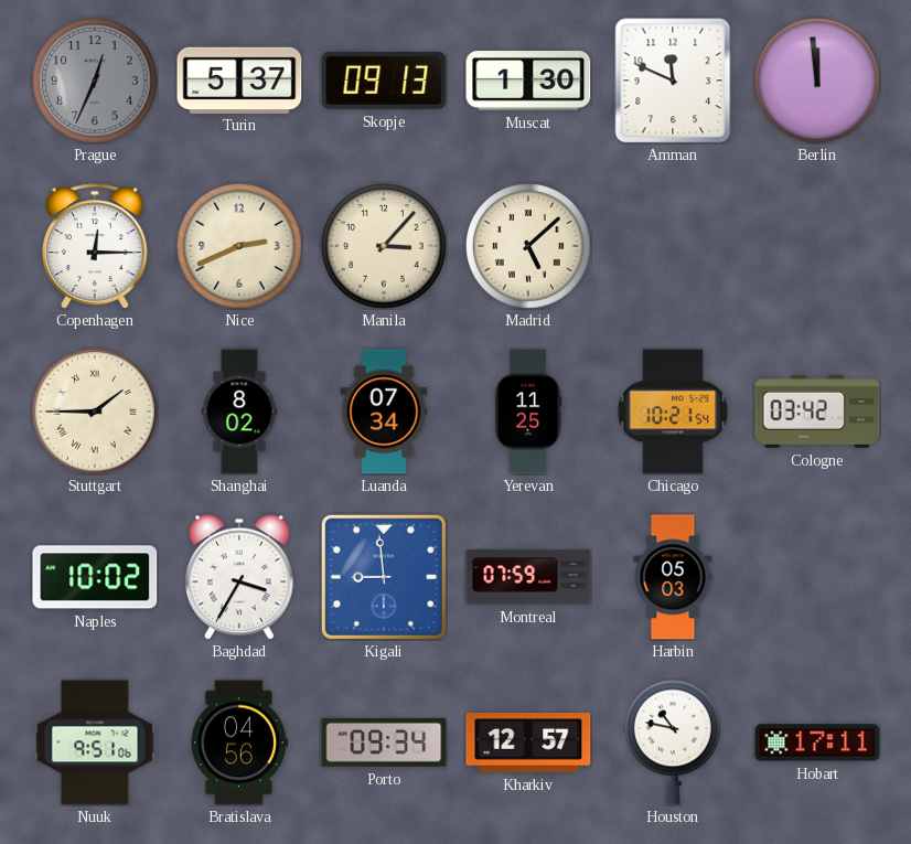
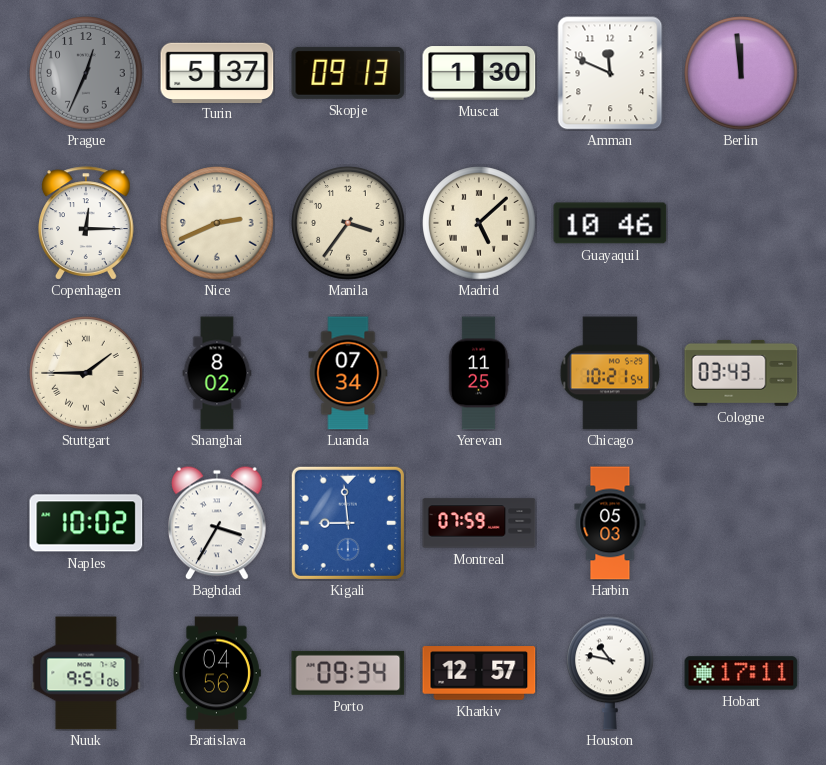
Manila: 3:07 -> 3:36
Guayaquil: none -> 10:46
Cologne: 03:42 -> 03:43
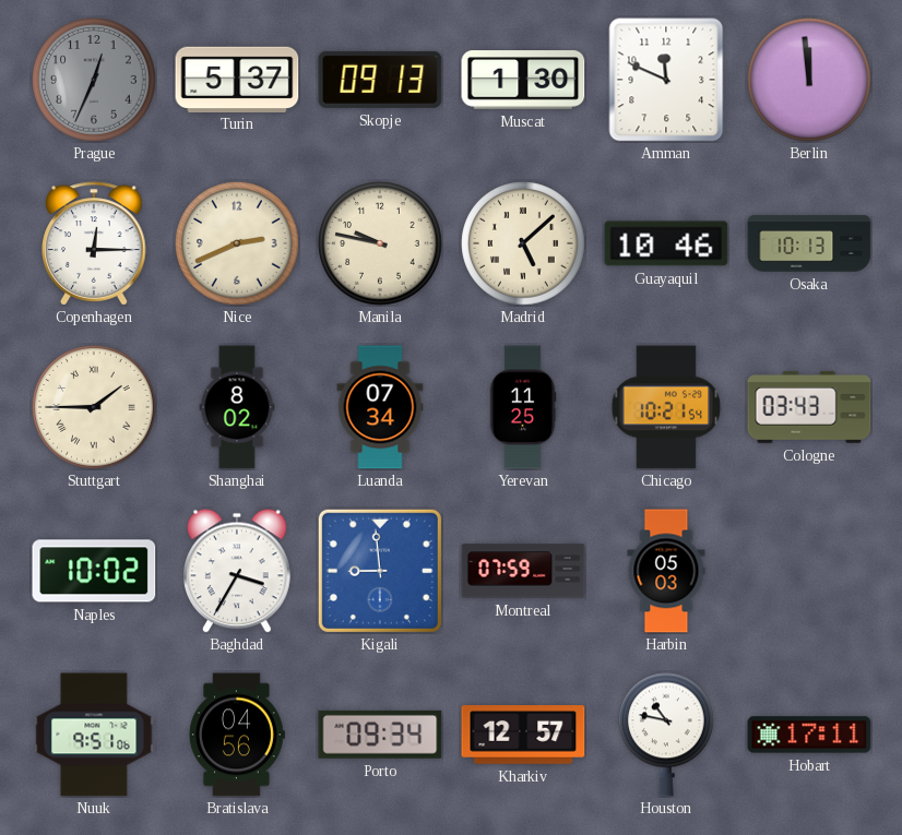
Manila: 3:36 -> 9:47
Osaka: none -> 10:13
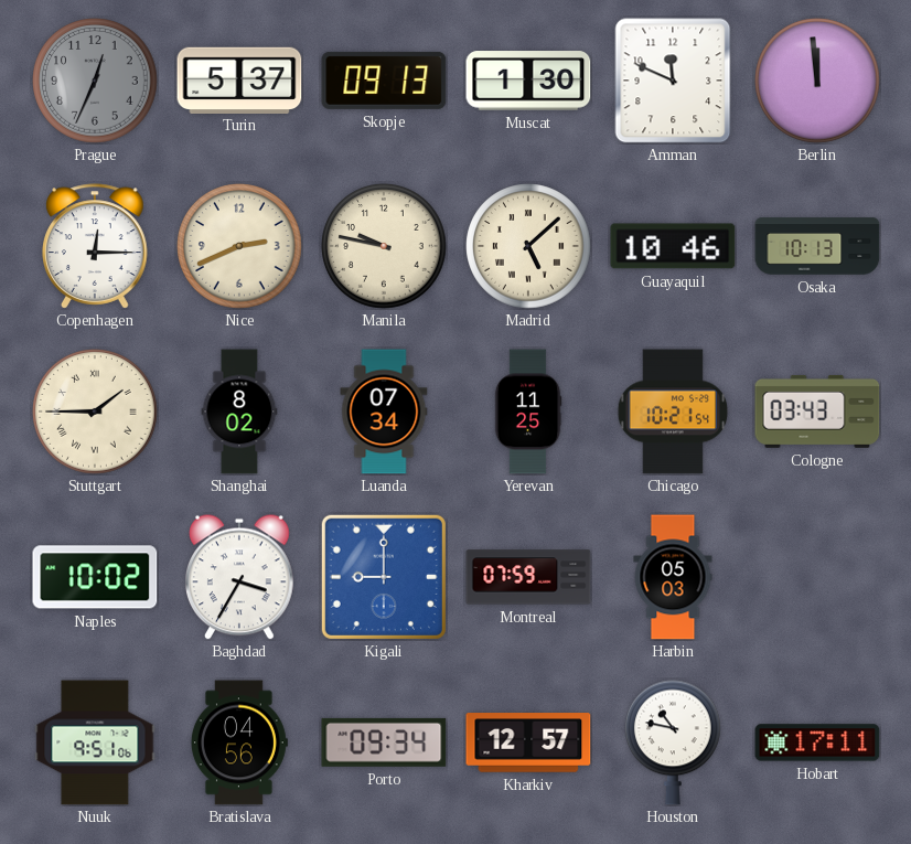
Kigali: 8:59 -> 9:00
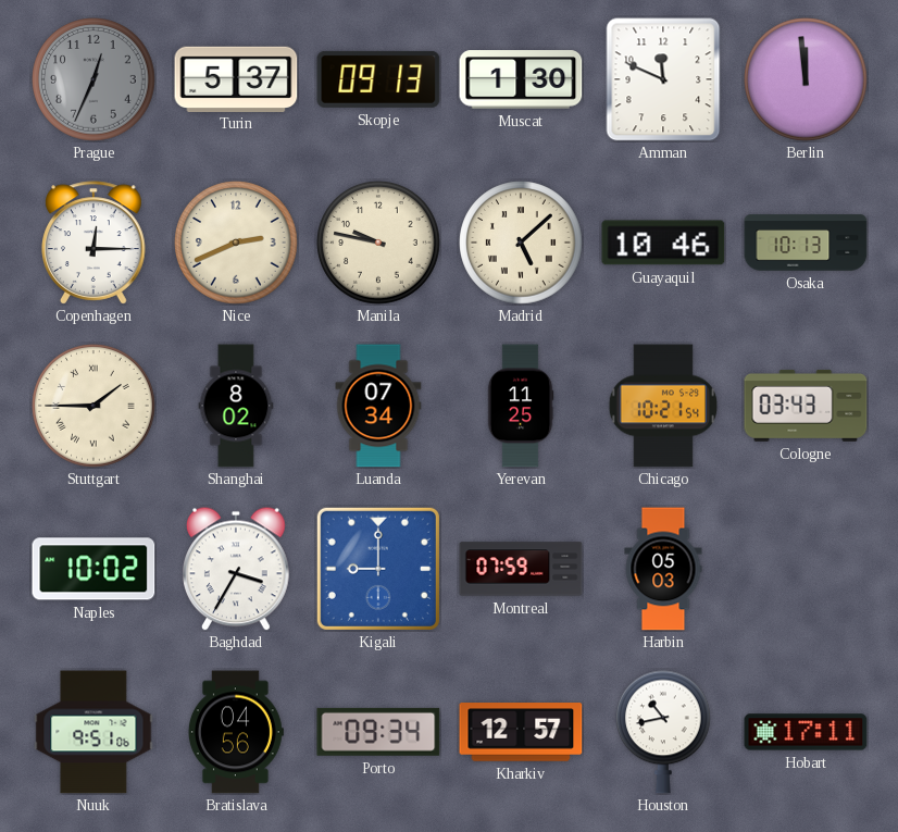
Houston: 10:47 -> 10:43
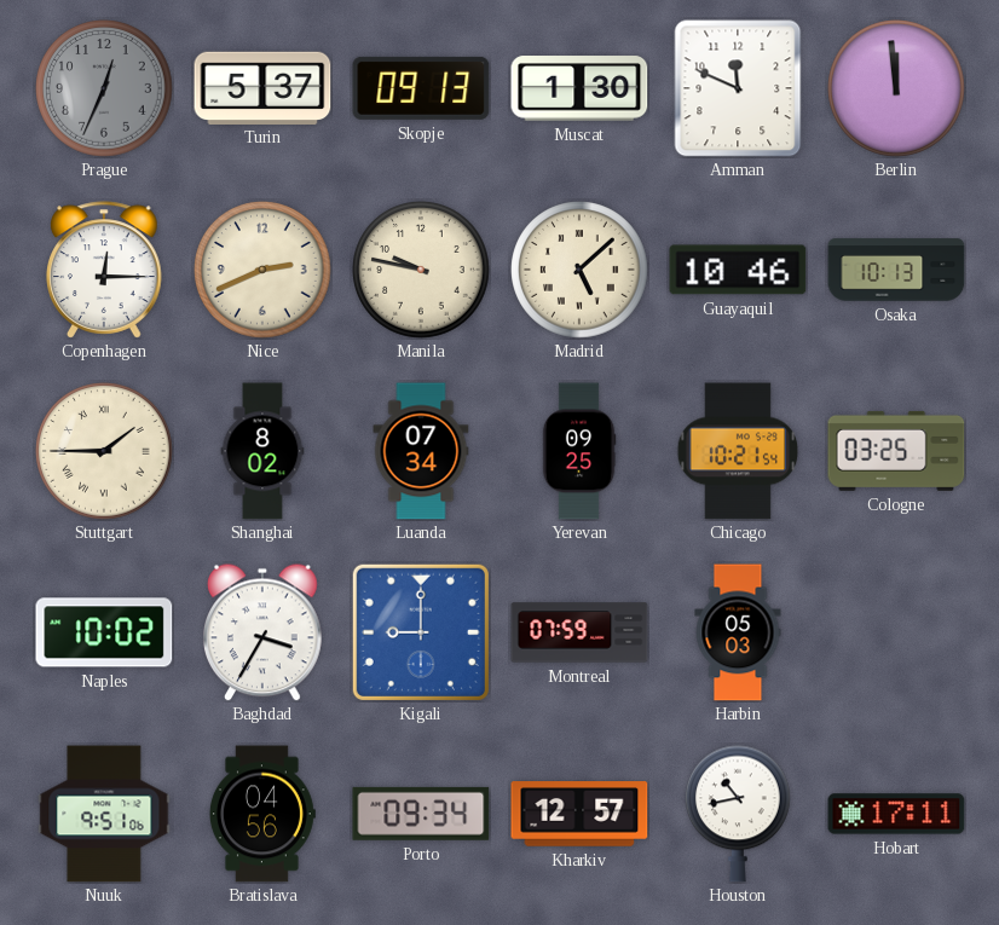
Yerevan: 11:25 -> 09:25
Cologne: 03:43 -> 03:25
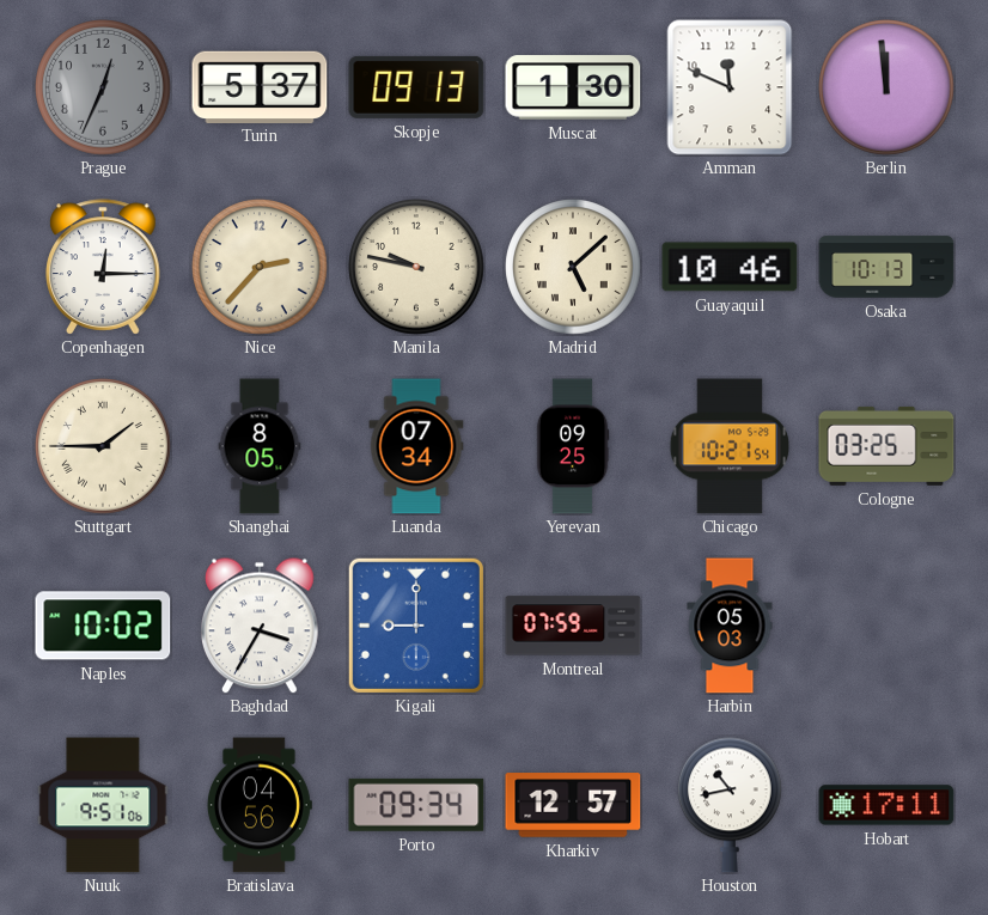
Nice: 2:41 -> 2:37
Shanghai: 8:02 -> 8:05
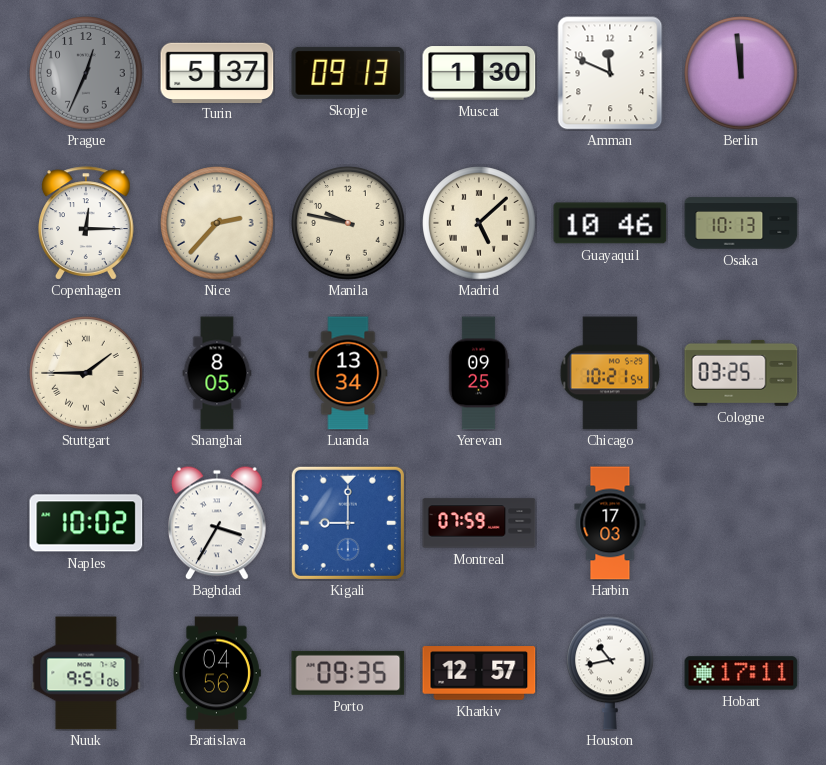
Luanda: 07:34 -> 13:34
Harbin: 05:03 -> 17:03
Porto: 09:34 -> 09:35
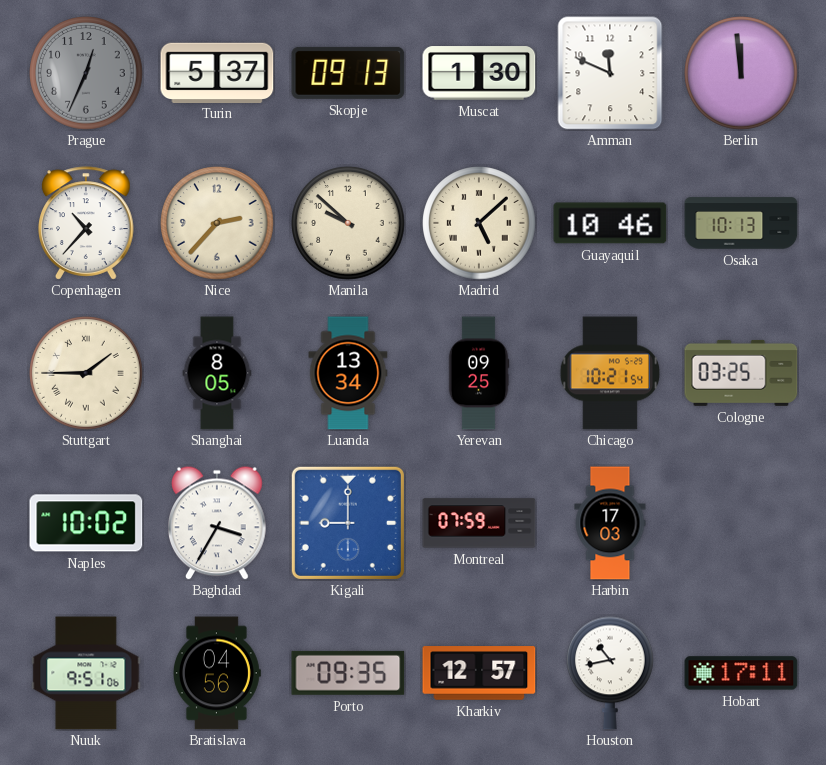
Copenhagen: 12:15 -> 10:37
Manila: 9:47 -> 9:52
